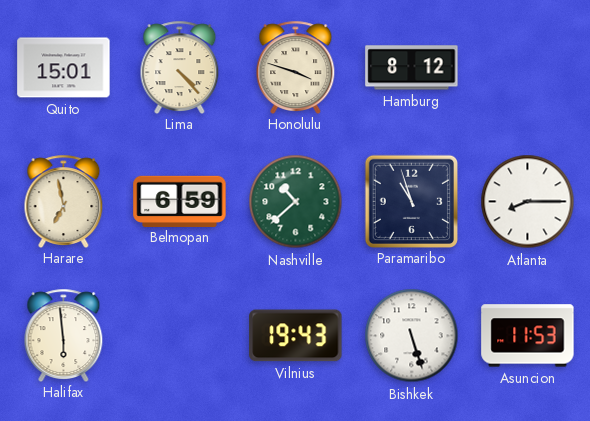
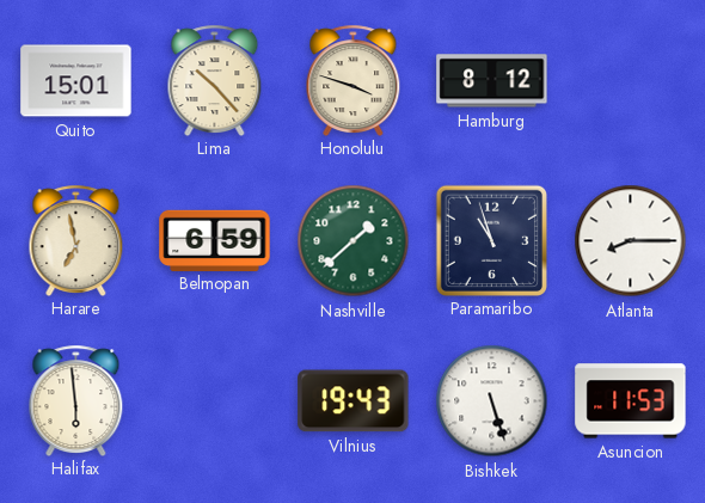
Lima: 4:23 -> 10:23
Nashville: 10:38 -> 1:38
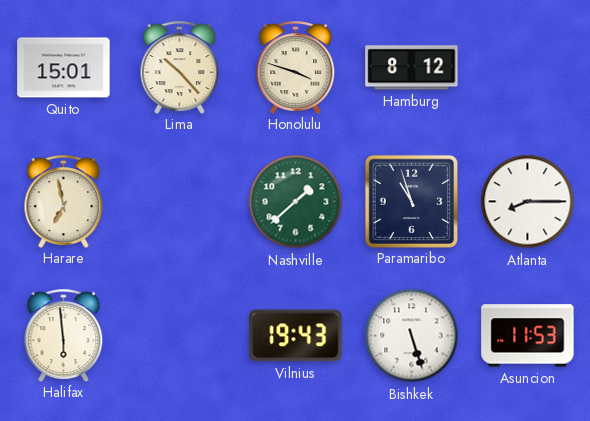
Belmopan: 6:59 -> none
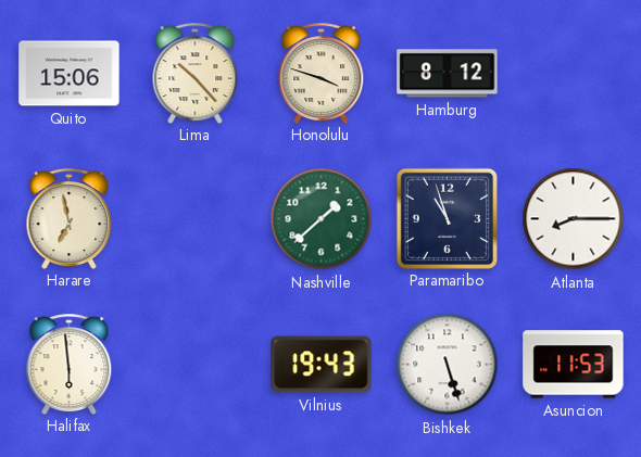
Quito: 15:01 -> 15:06
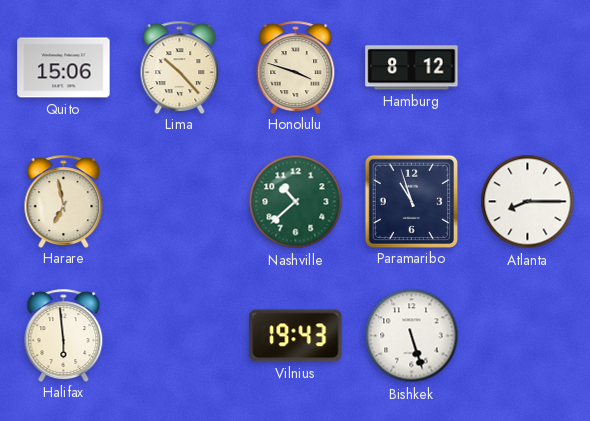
Nashville: 1:38 -> 10:38
Asuncion: 11:53 -> none
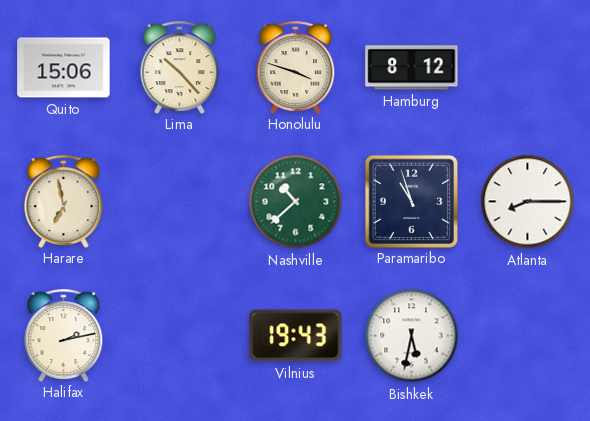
Halifax: 5:59 -> 2:13
Bishkek: 5:27 -> 5:32
